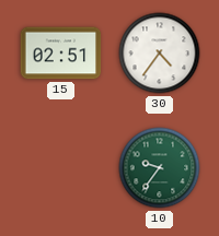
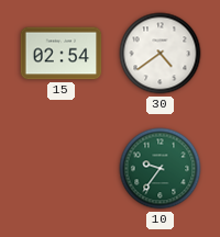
15: 02:51 -> 02:54
30: 4:36 -> 4:39
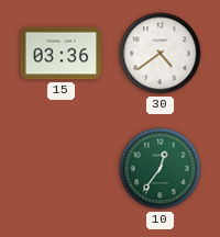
15: 02:54 -> 03:36
10: 9:36 -> 12:36
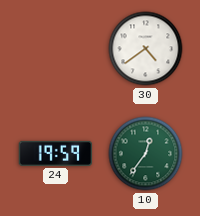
15: 03:36 -> none
24: none -> 19:59
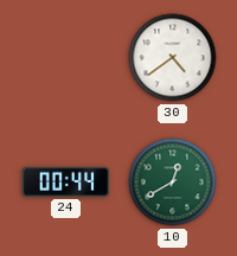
24: 19:59 -> 00:44
10: 12:36 -> 12:40
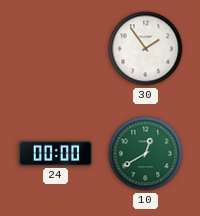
30: 4:39 -> 1:54
24: 00:44 -> 00:00
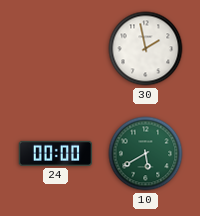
30: 1:54 -> 1:58
10: 12:40 -> 5:40
